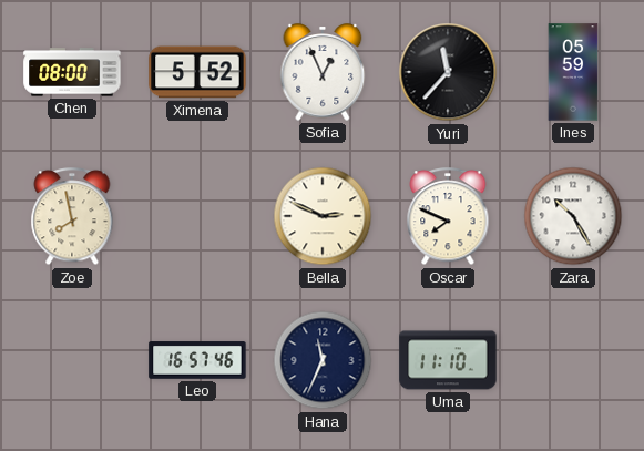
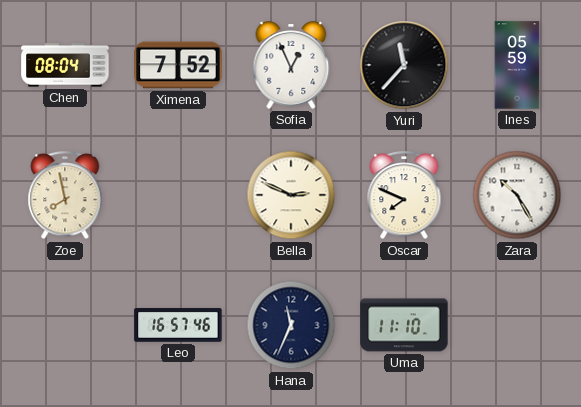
Chen: 08:00 -> 08:04
Ximena: 5:52 -> 7:52
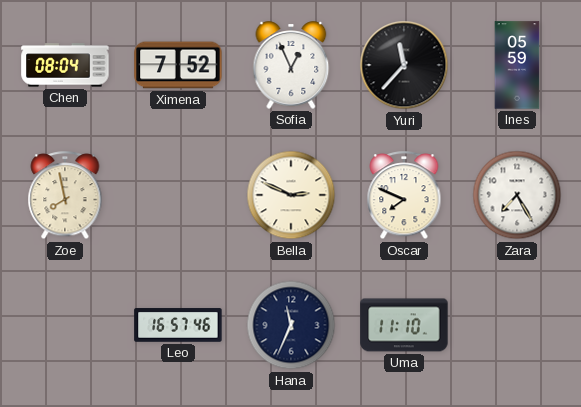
Zara: 10:25 -> 7:25
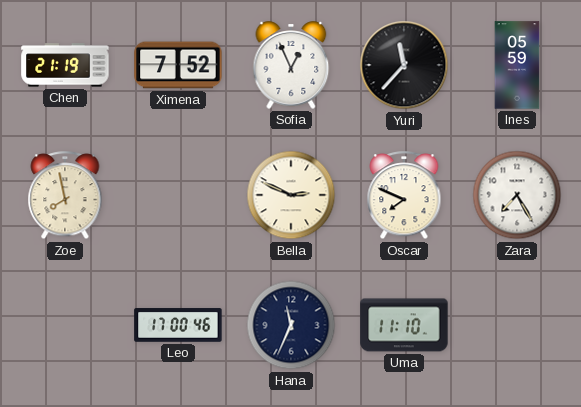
Chen: 08:04 -> 21:19
Leo: 16:57 -> 17:00
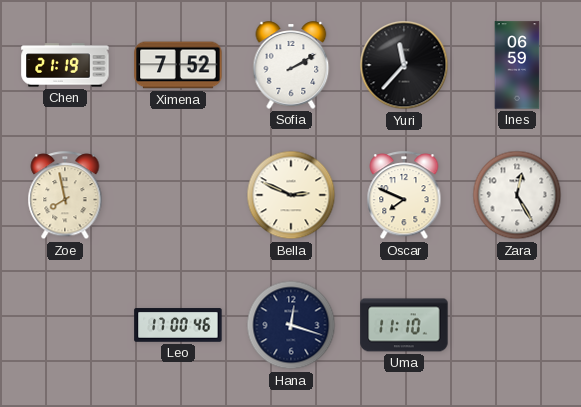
Sofia: 12:56 -> 2:10
Ines: 05:59 -> 06:59
Zara: 7:25 -> 12:25
Hana: 11:34 -> 12:18
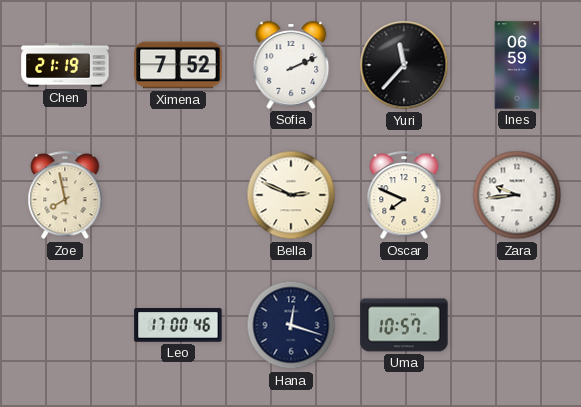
Sofia: 2:10 -> 2:11
Zara: 12:25 -> 9:44
Uma: 11:10 -> 10:57
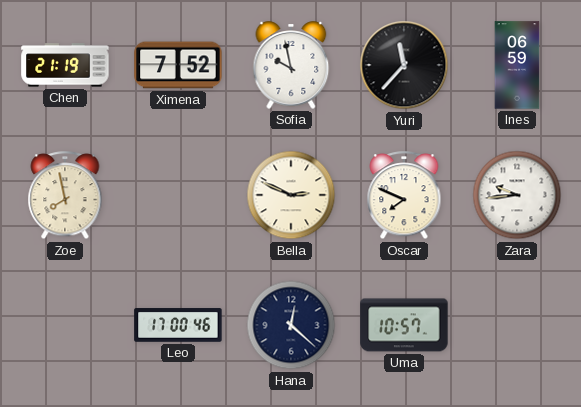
Sofia: 2:11 -> 9:58
Hana: 12:18 -> 12:22
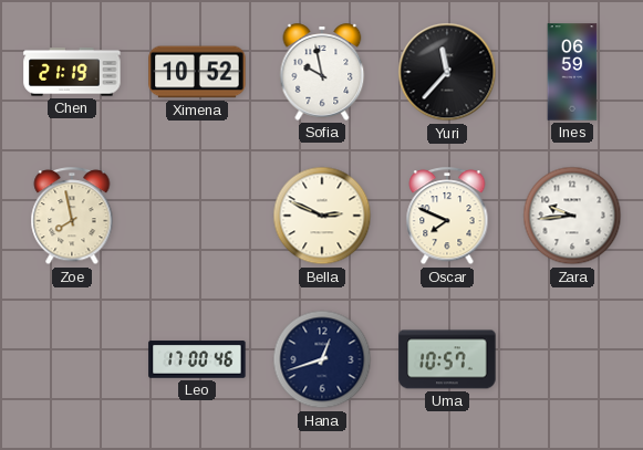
Ximena: 7:52 -> 10:52
Hana: 12:22 -> 12:42
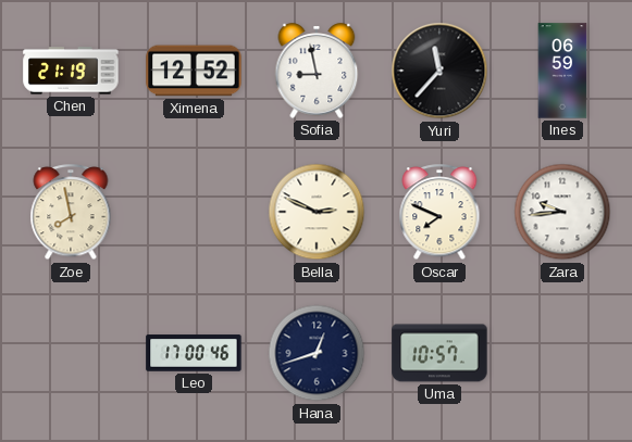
Ximena: 10:52 -> 12:52
Sofia: 9:58 -> 8:58
